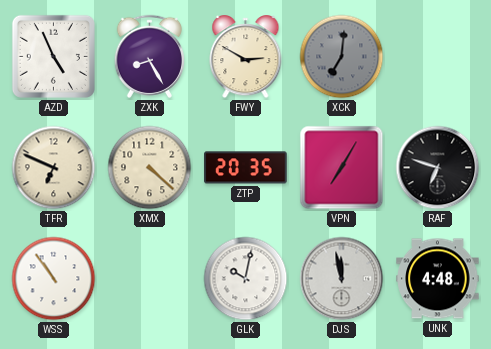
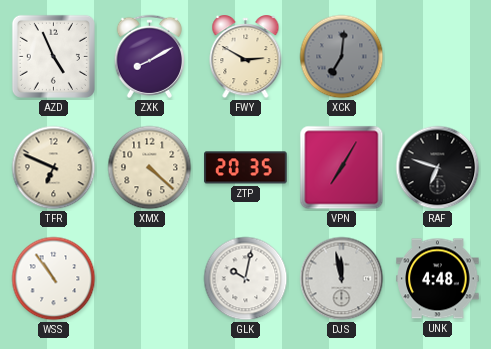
ZXK: 8:25 -> 8:10
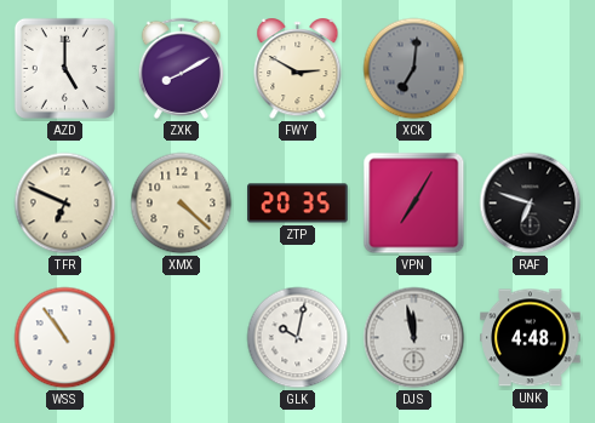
AZD: 4:56 -> 5:00
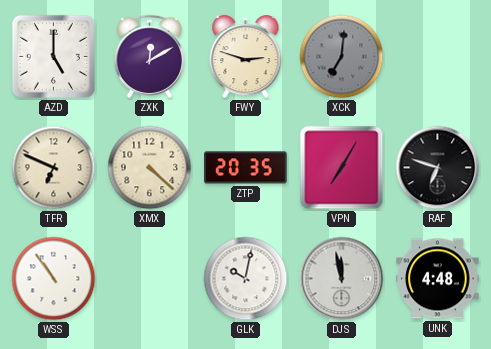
ZXK: 8:10 -> 12:10
FWY: 2:50 -> 2:48
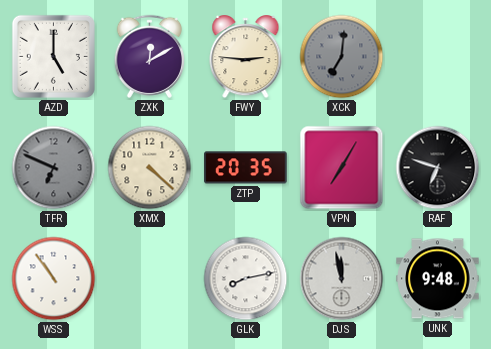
FWY: 2:48 -> 2:46
TFR dial: cream -> grey
GLK: 10:02 -> 8:13
UNK: 4:48 -> 9:48
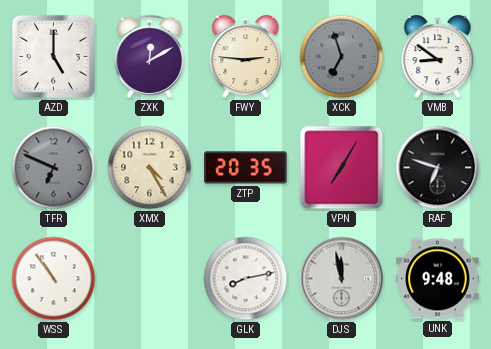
XCK: 7:01 -> 6:57
VMB: none -> 8:51
XMX: 4:22 -> 4:25
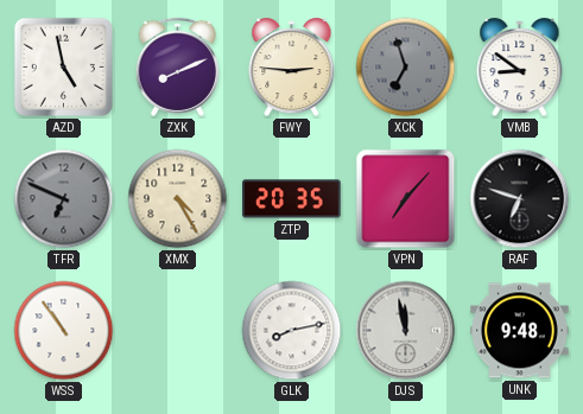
AZD: 5:00 -> 4:58
ZXK: 12:10 -> 8:11
VPN: 7:05 -> 7:07
